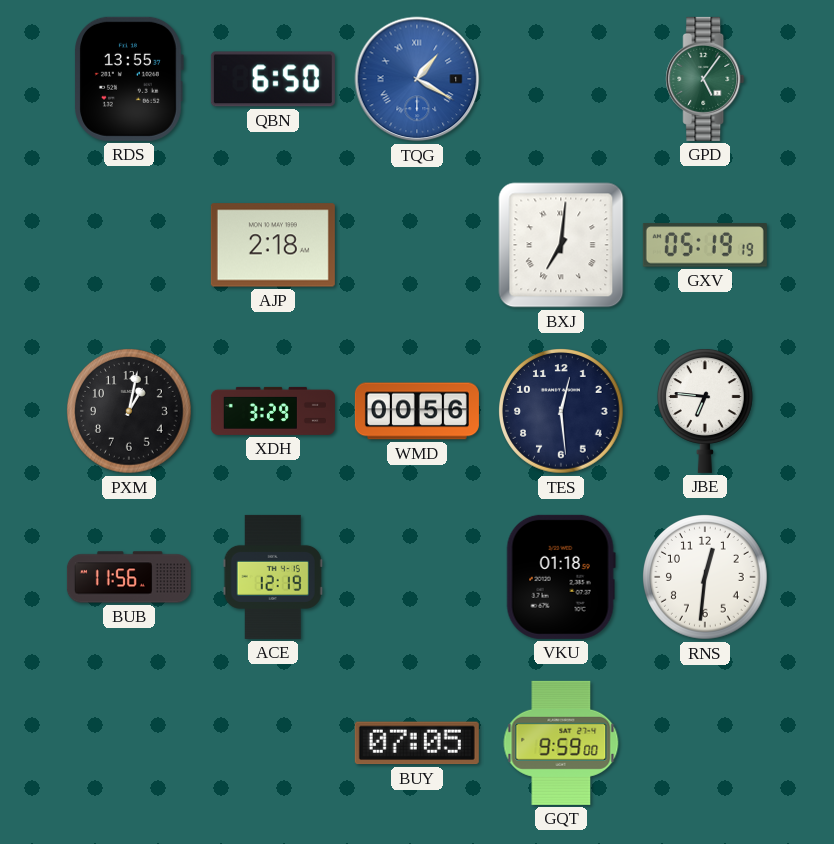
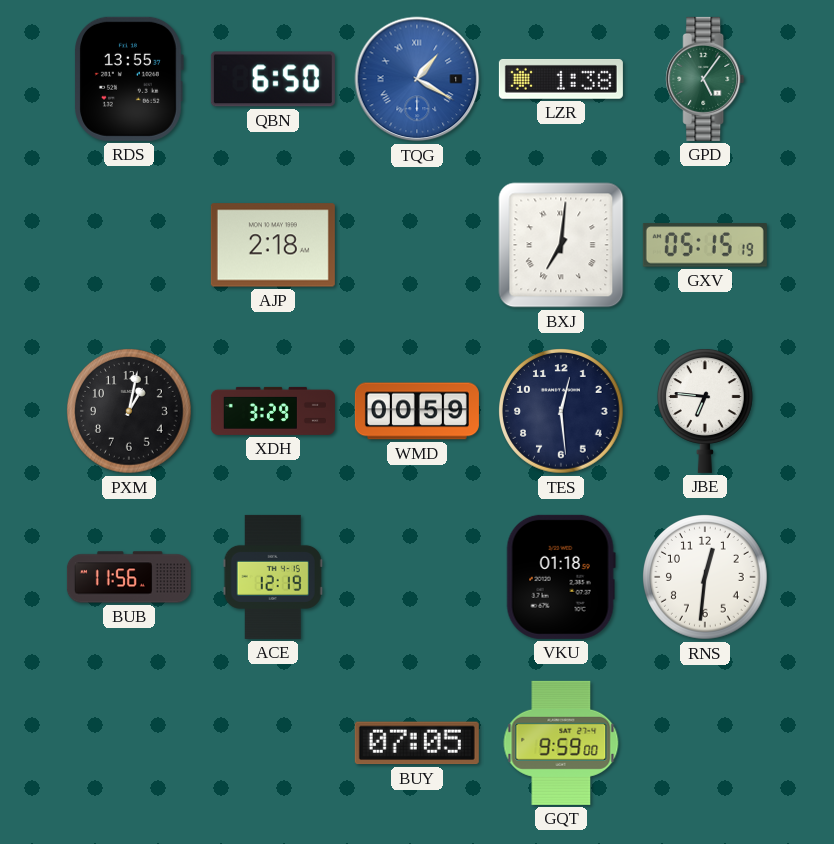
LZR: none -> 1:38
GXV: 05:19 -> 05:15
WMD: 00:56 -> 00:59
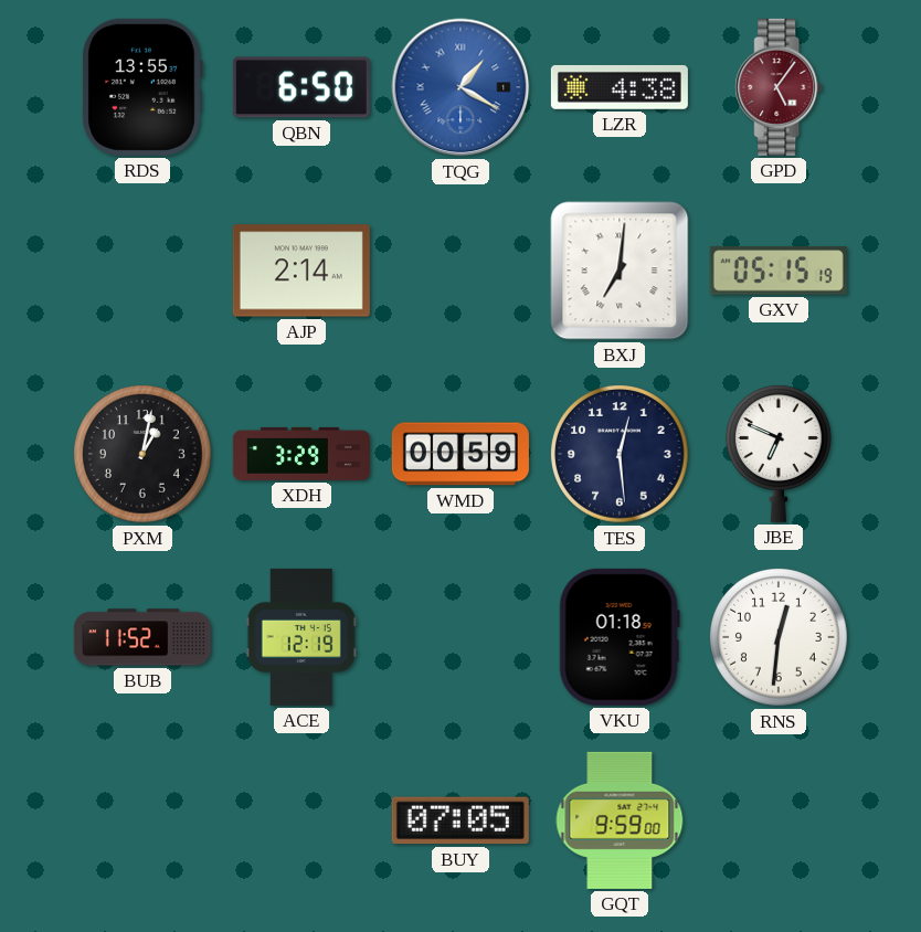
LZR: 1:38 -> 4:38
GPD dial: green -> burgundy
AJP: 2:18 -> 2:14
JBE: 6:46 -> 6:49
BUB: 11:56 -> 11:52
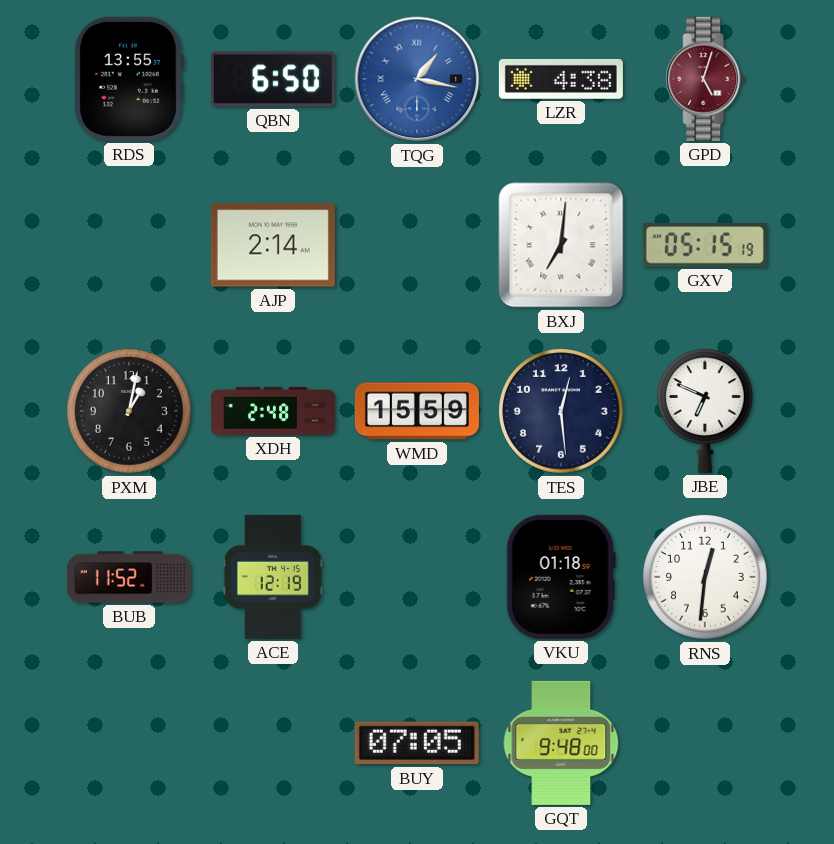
TQG: 1:20 -> 1:17
GPD: 5:06 -> 5:03
XDH: 3:29 -> 2:48
WMD: 00:59 -> 15:59
GQT: 9:59 -> 9:48
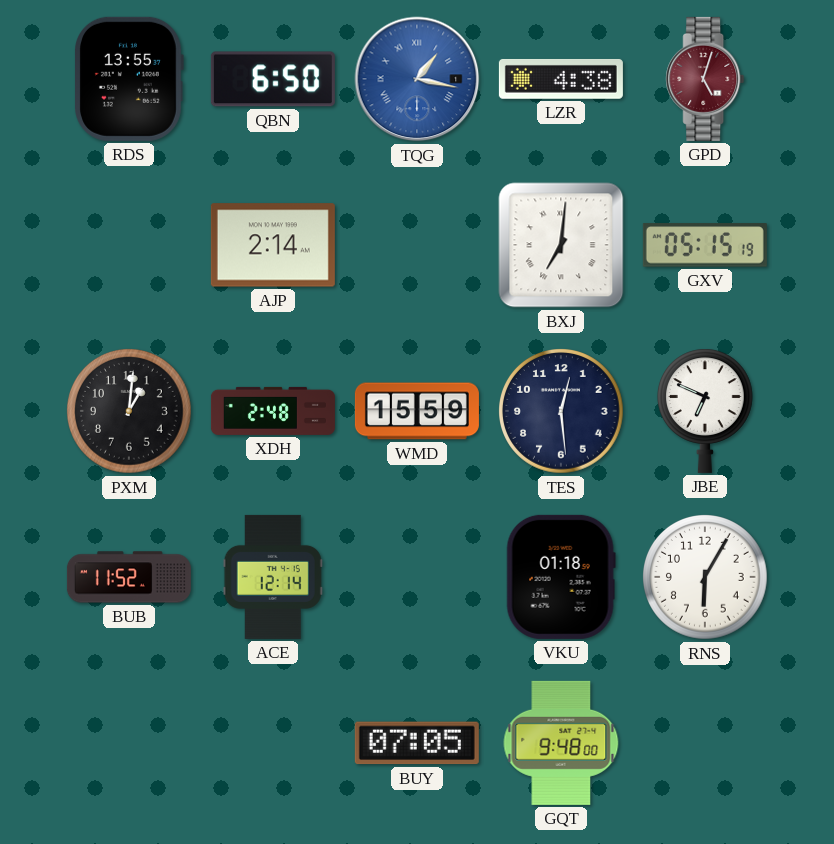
PXM: 1:02 -> 1:01
ACE: 12:19 -> 12:14
RNS: 12:31 -> 6:05
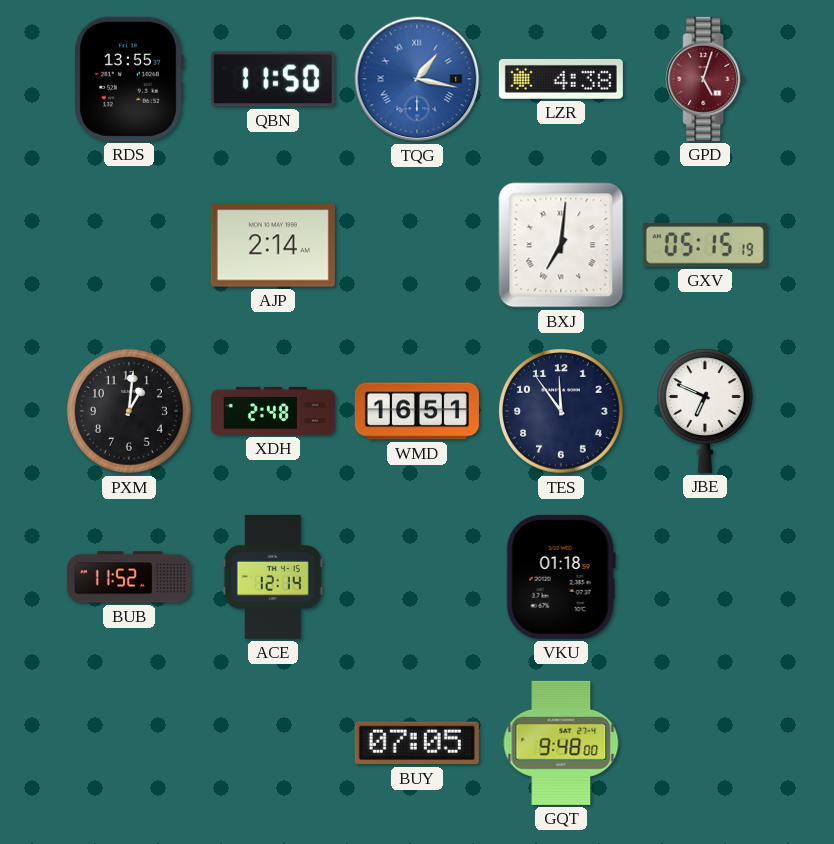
QBN: 6:50 -> 11:50
WMD: 15:59 -> 16:51
TES: 12:29 -> 11:54
RNS: 6:05 -> none
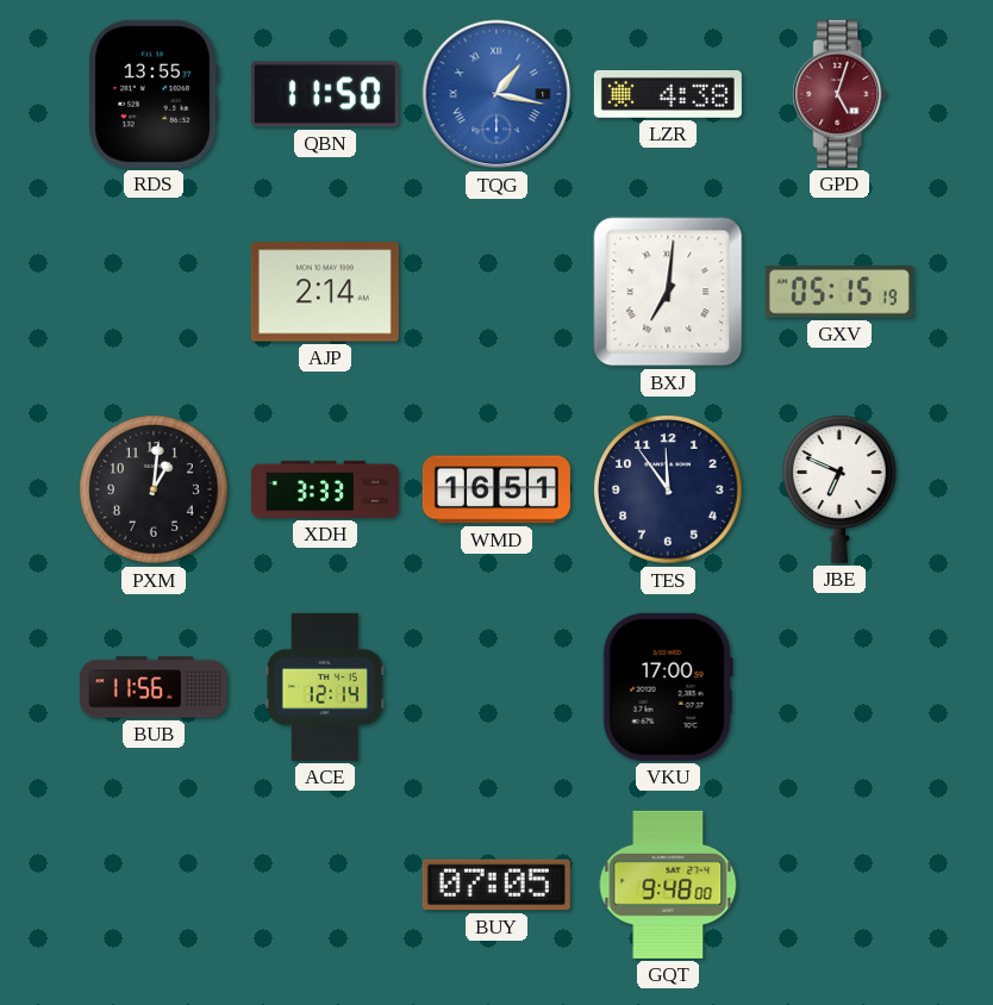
XDH: 2:48 -> 3:33
BUB: 11:52 -> 11:56
VKU: 01:18 -> 17:00
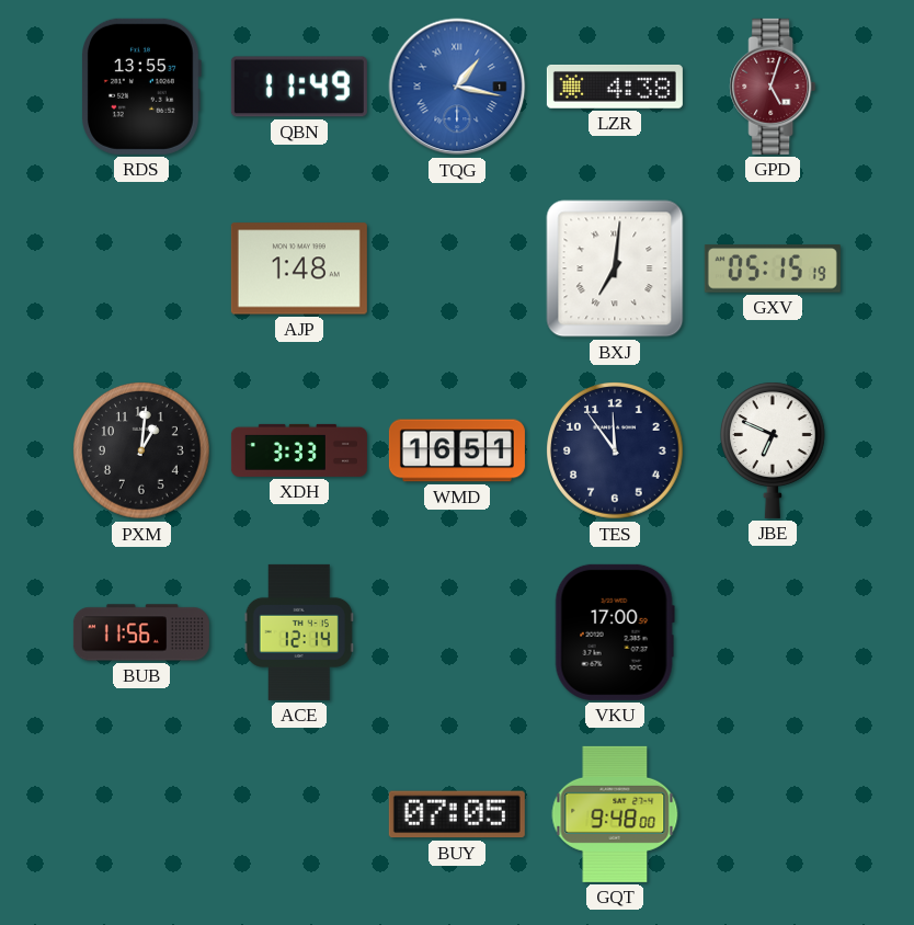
QBN: 11:50 -> 11:49
AJP: 2:14 -> 1:48
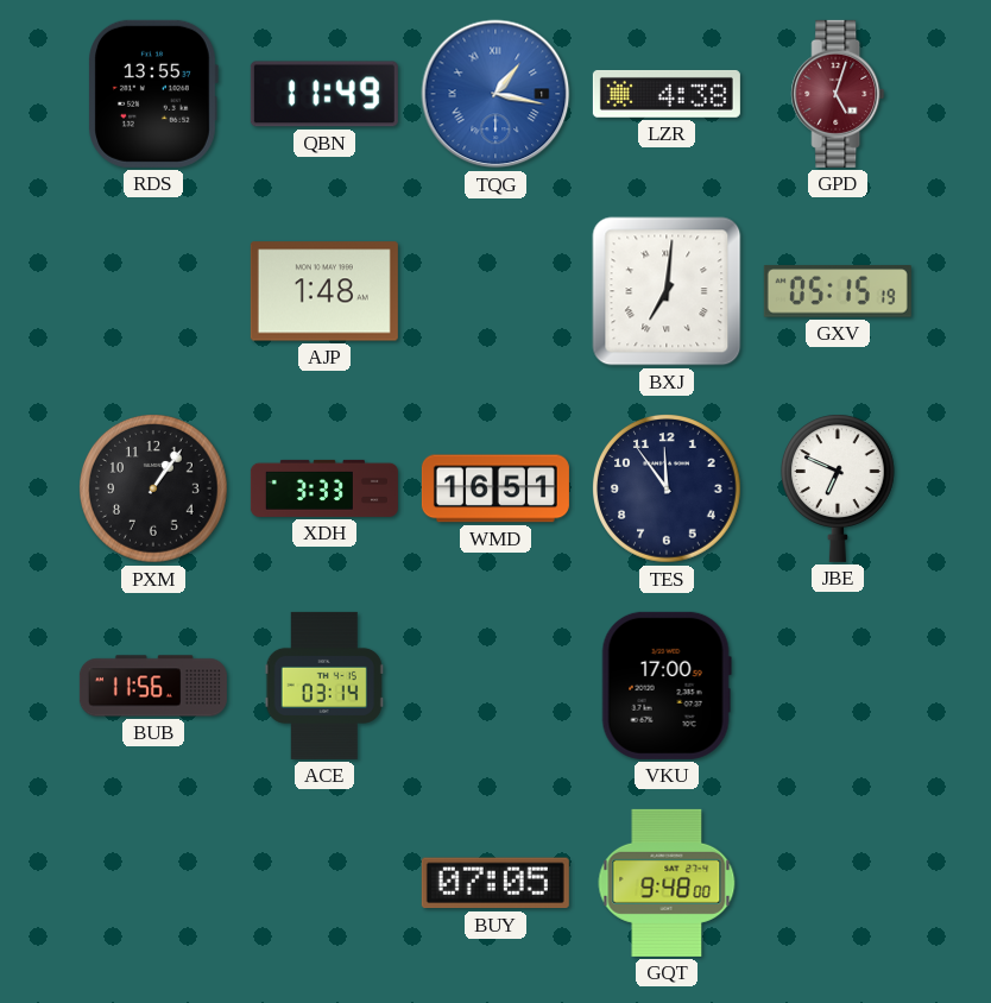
PXM: 1:01 -> 1:06
ACE: 12:14 -> 03:14
